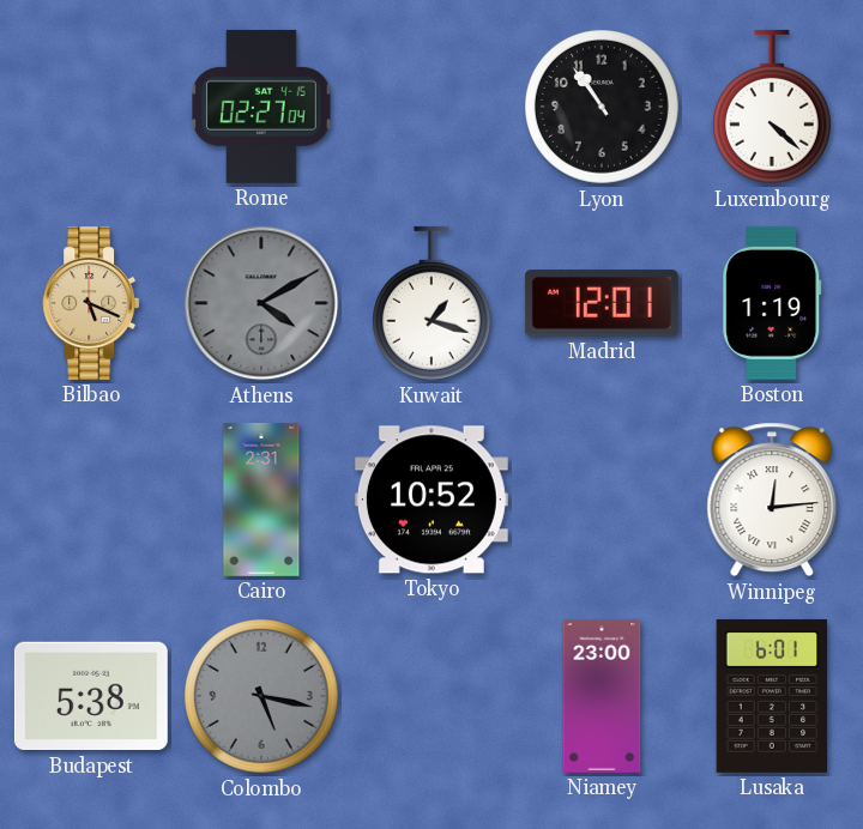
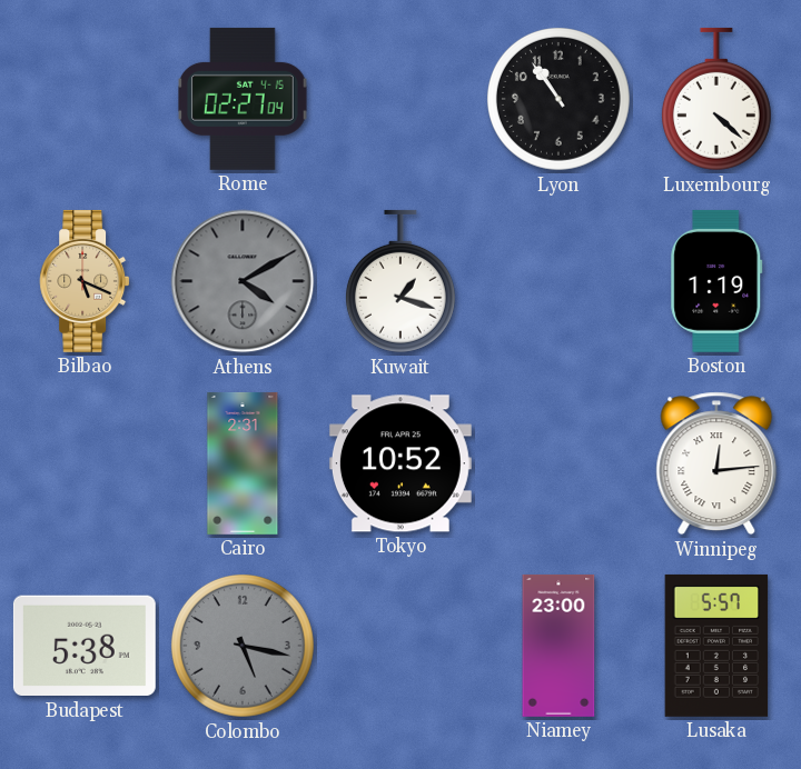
Madrid: 12:01 -> none
Lusaka: 6:01 -> 5:57
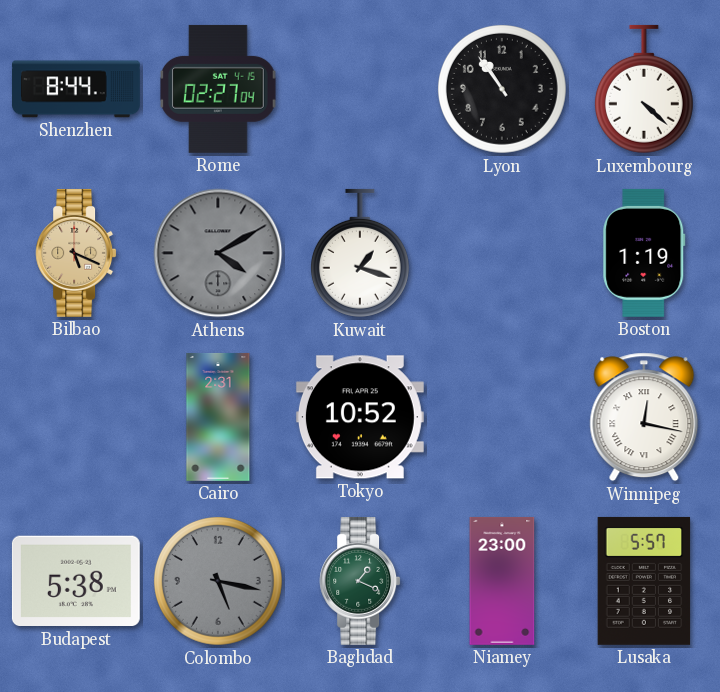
Shenzhen: none -> 8:44
Winnipeg: 12:14 -> 12:17
Baghdad: none -> 1:19
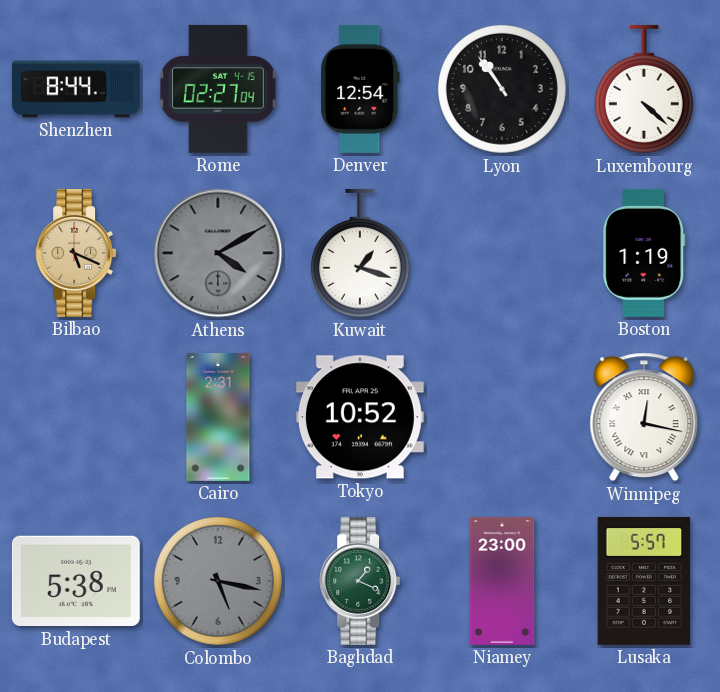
Denver: none -> 12:54
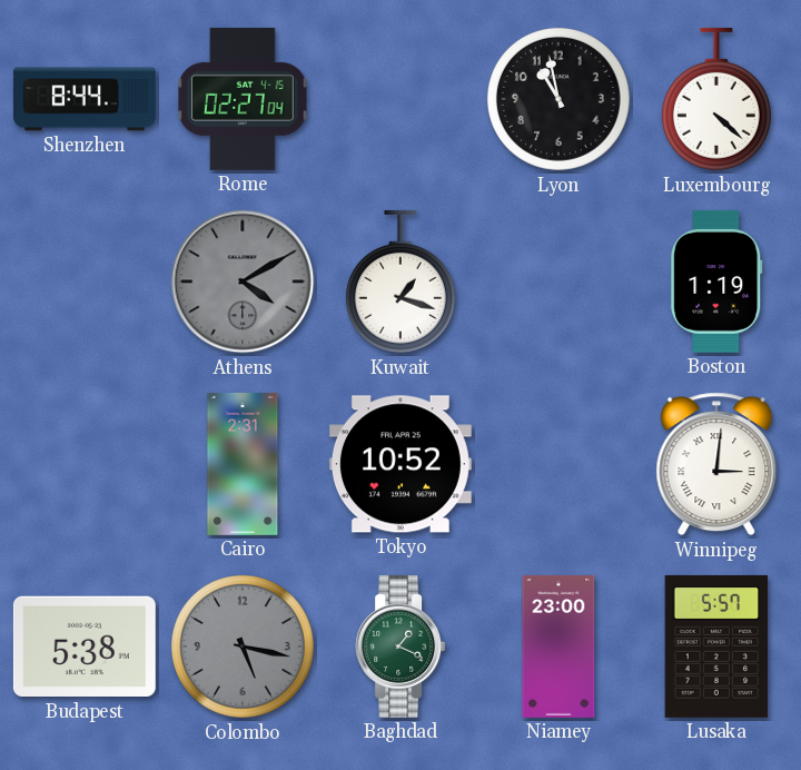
Denver: 12:54 -> none
Lyon: 10:54 -> 10:58
Bilbao: 5:19 -> none
Winnipeg: 12:17 -> 3:01
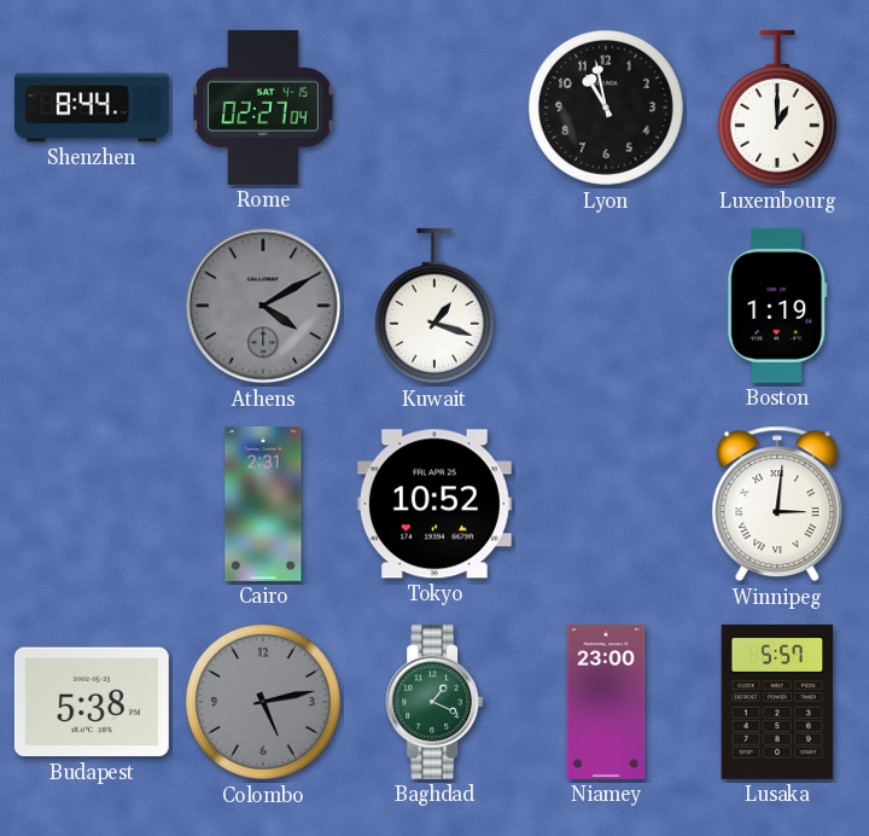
Luxembourg: 4:22 -> 1:00
Colombo: 5:17 -> 5:13
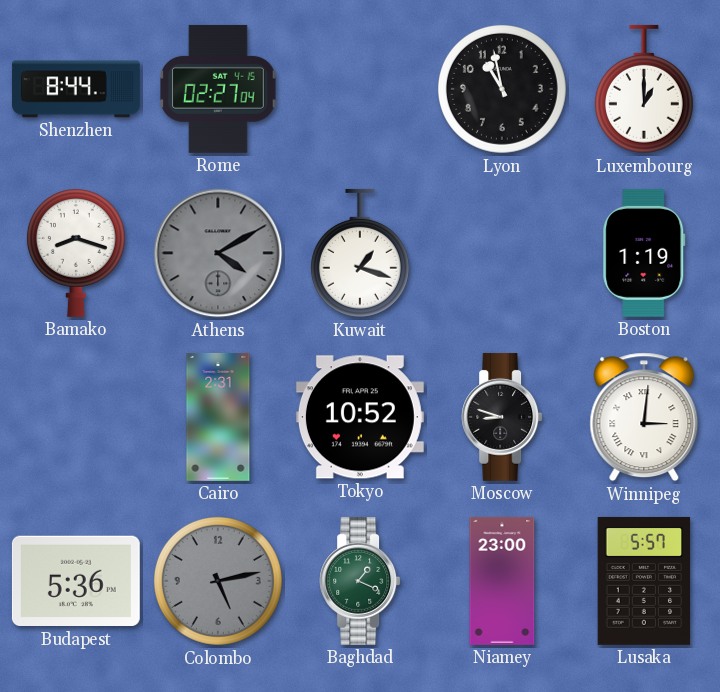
Bamako: none -> 8:18
Moscow: none -> 8:48
Budapest: 5:38 -> 5:36
